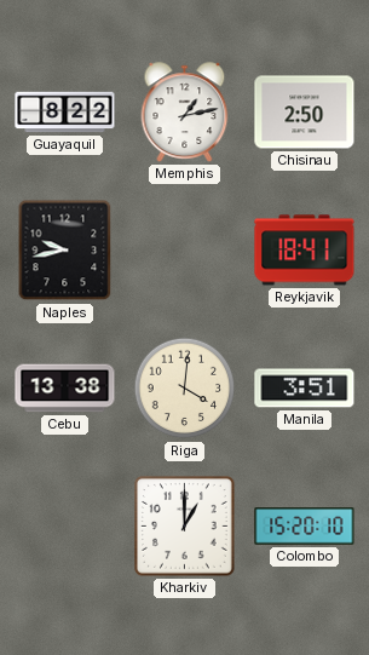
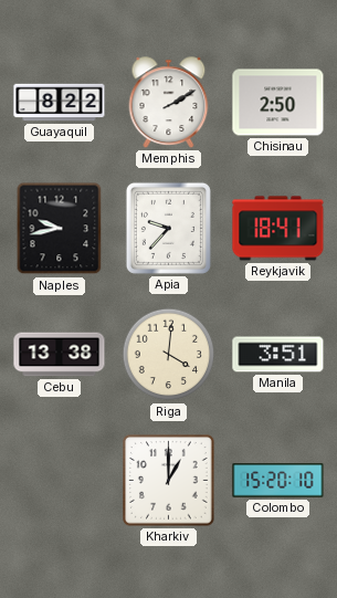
Memphis: 1:13 -> 2:10
Apia: none -> 9:37
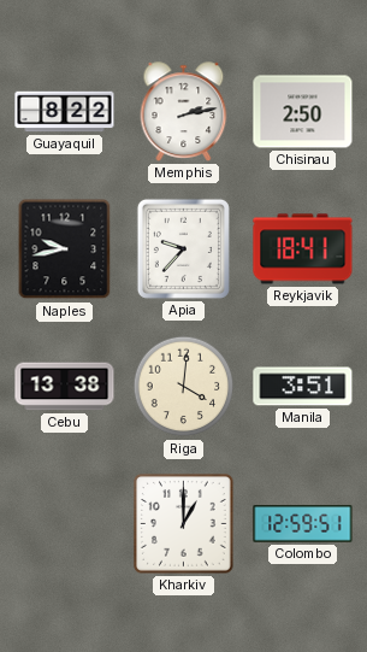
Memphis: 2:10 -> 2:13
Colombo: 15:20 -> 12:59
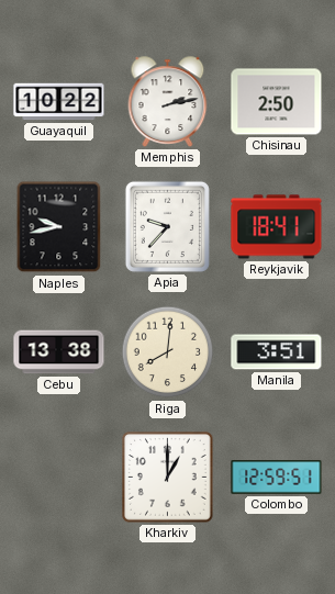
Guayaquil: 8:22 -> 10:22
Riga: 4:01 -> 8:01
